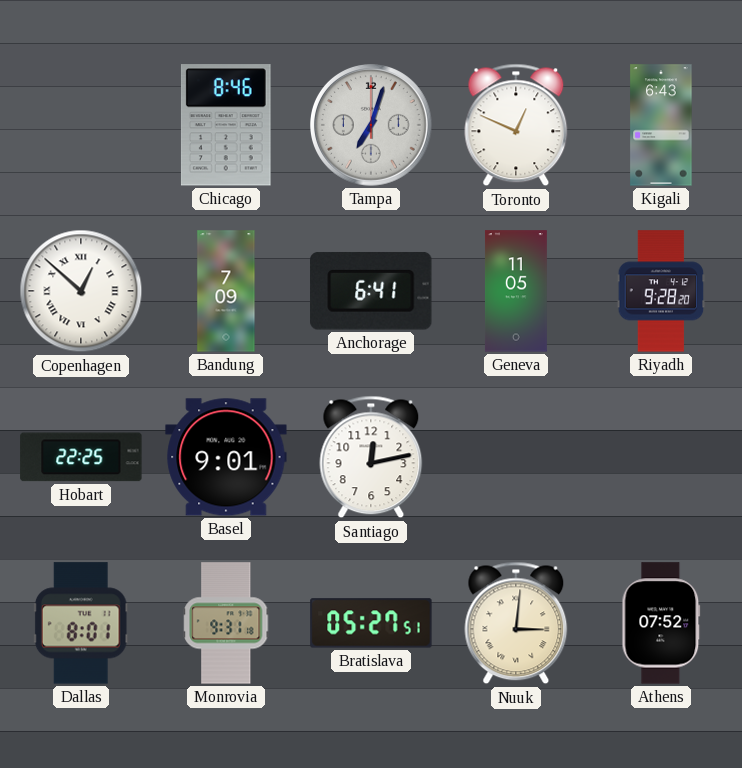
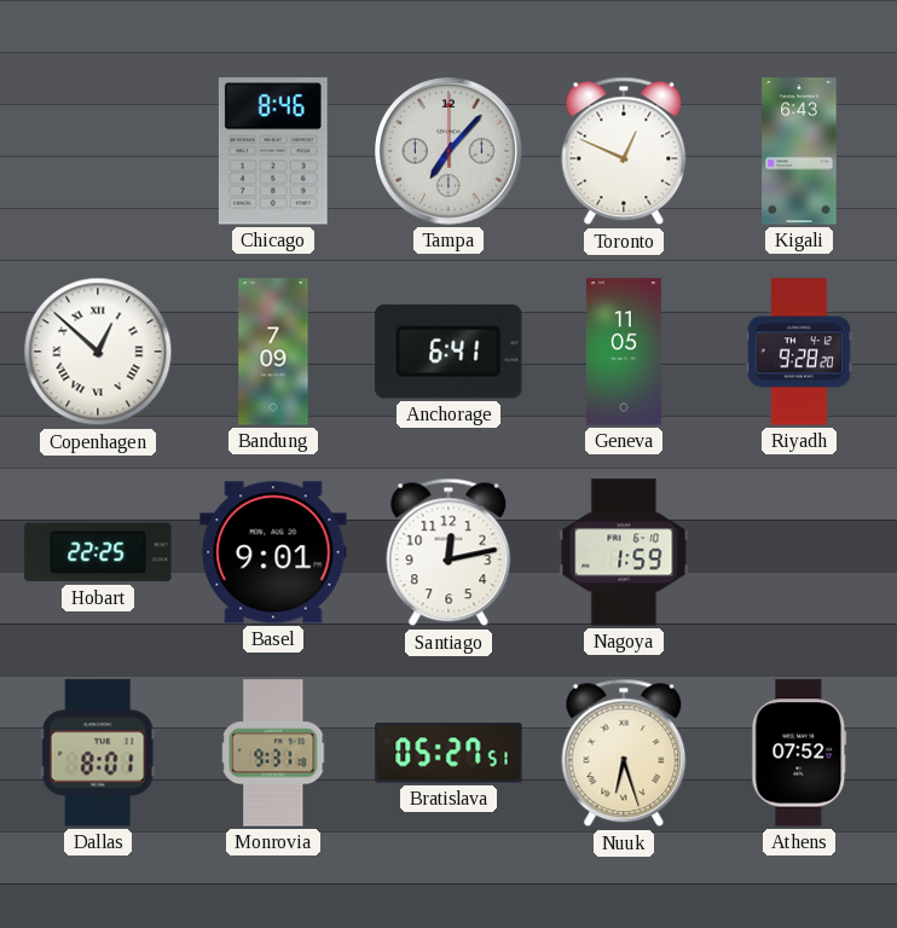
Tampa: 7:03 -> 7:07
Nagoya: none -> 1:59
Nuuk: 3:01 -> 6:27
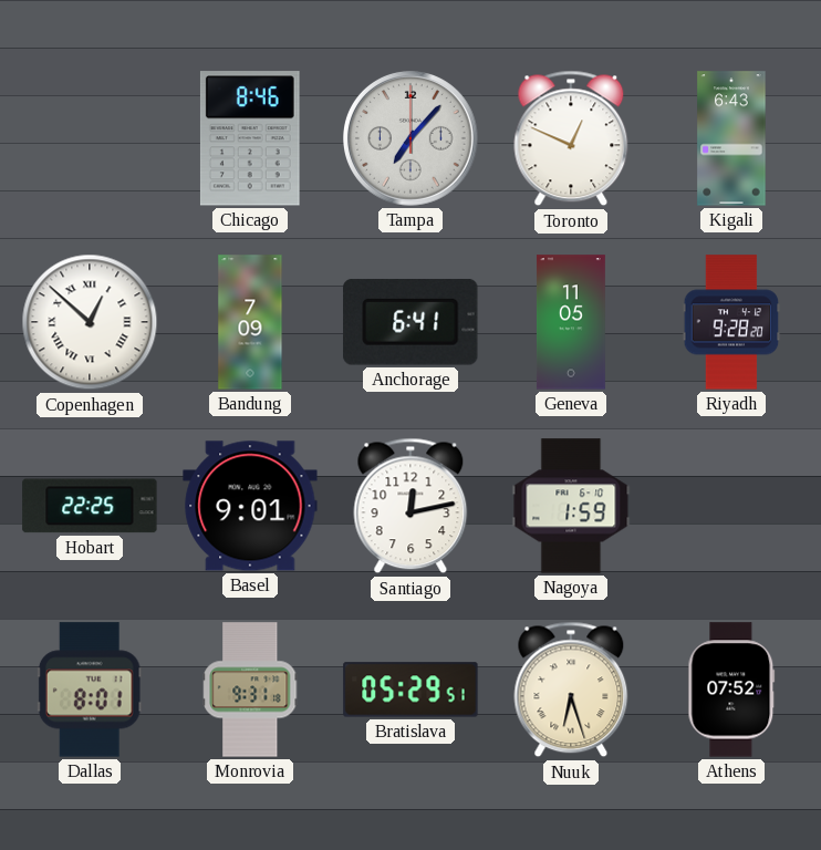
Bratislava: 05:27 -> 05:29
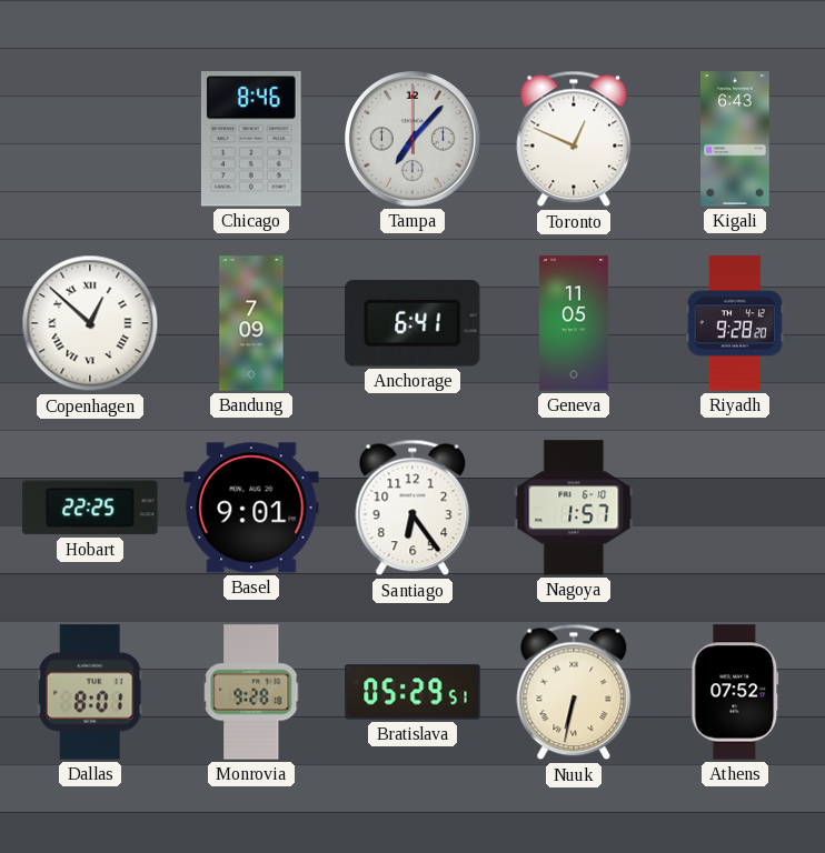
Santiago: 12:13 -> 6:24
Nagoya: 1:59 -> 1:57
Monrovia: 9:31 -> 9:28
Nuuk: 6:27 -> 6:32
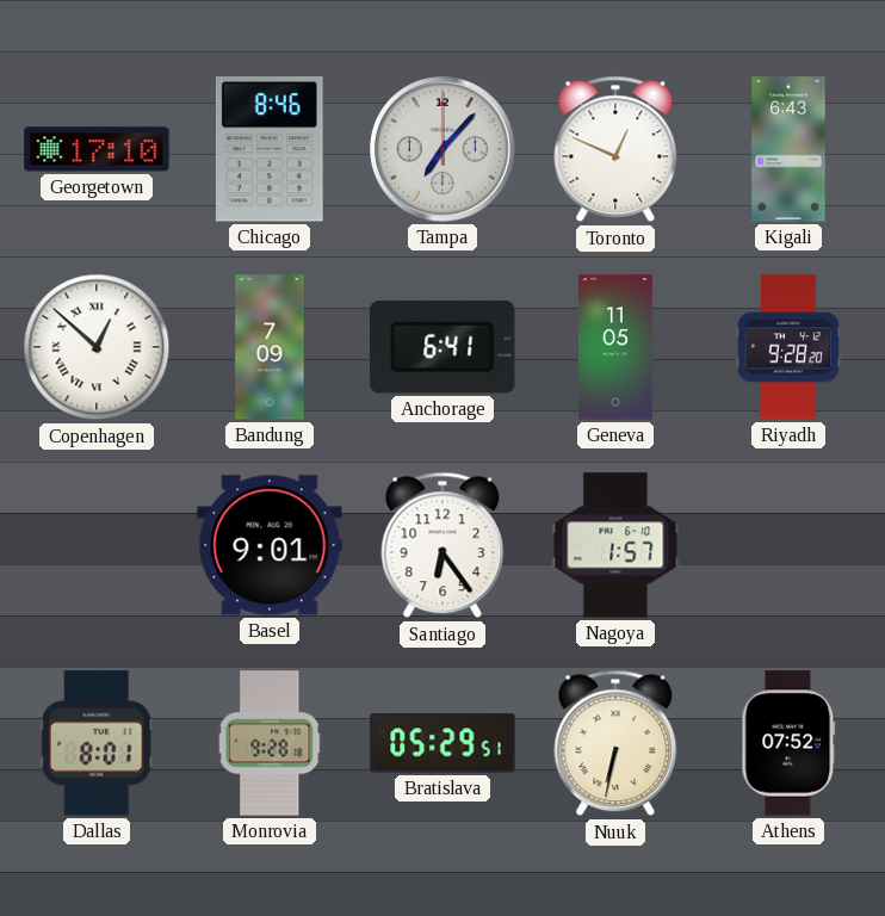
Georgetown: none -> 17:10
Hobart: 22:25 -> none
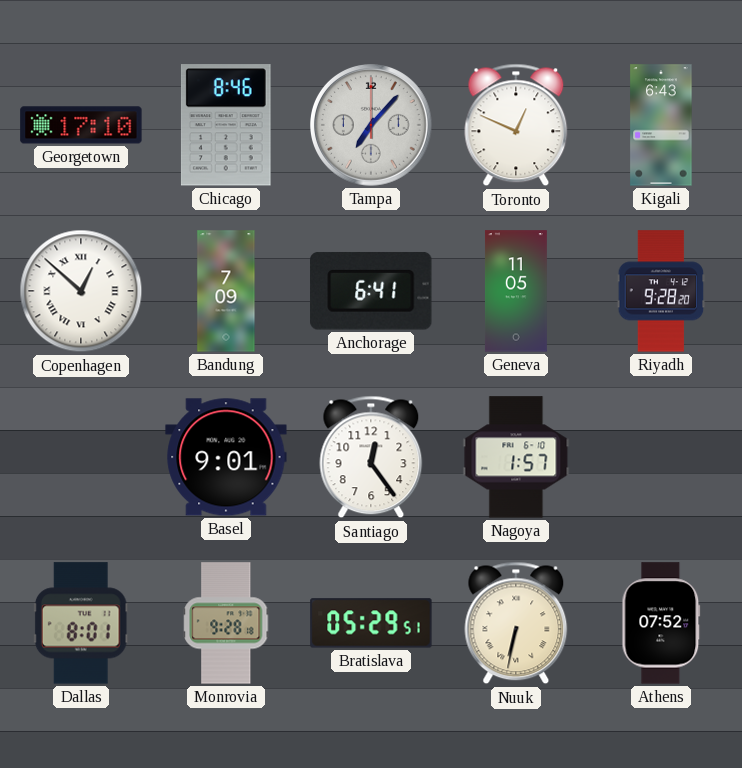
Santiago: 6:24 -> 12:24
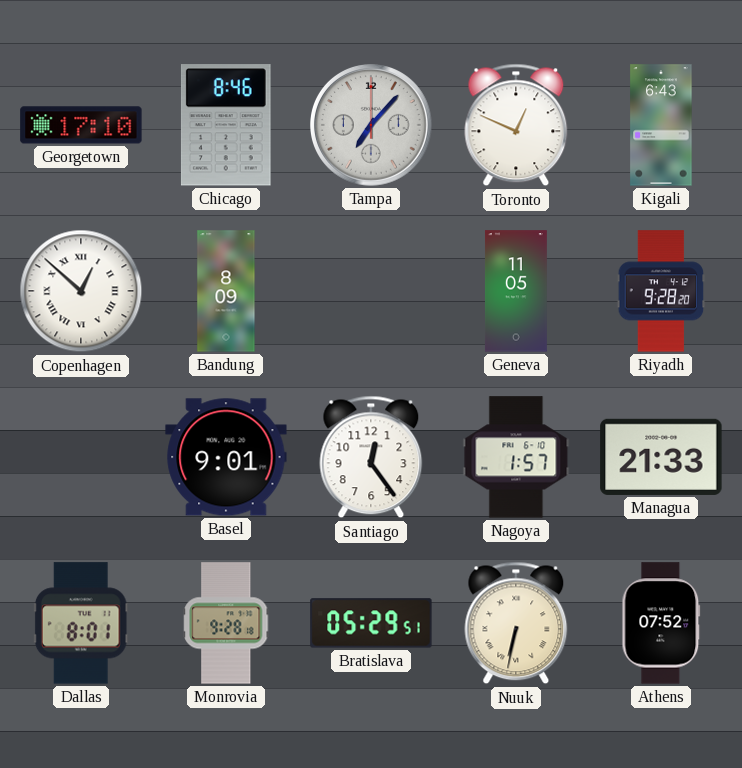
Bandung: 7:09 -> 8:09
Anchorage: 6:41 -> none
Managua: none -> 21:33
